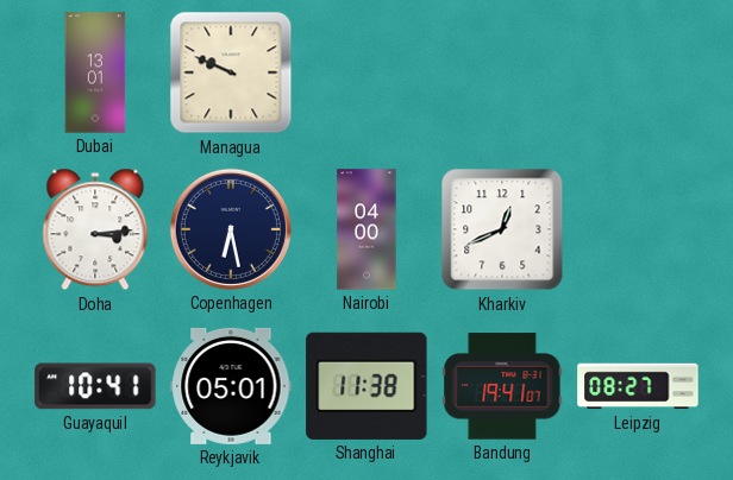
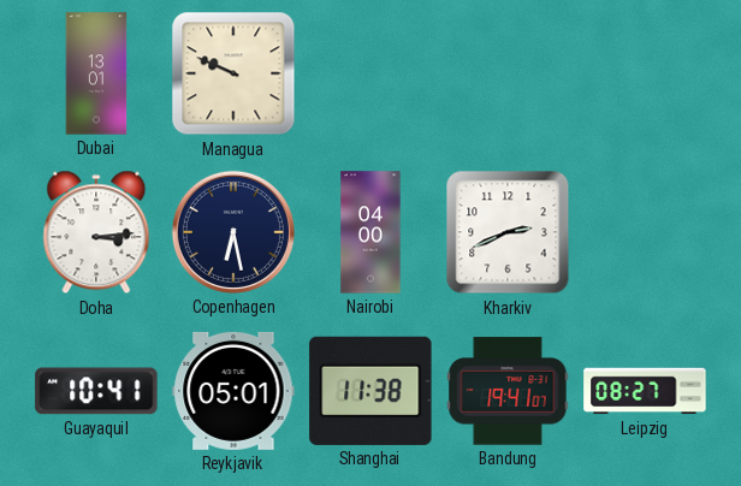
Kharkiv: 12:41 -> 2:41
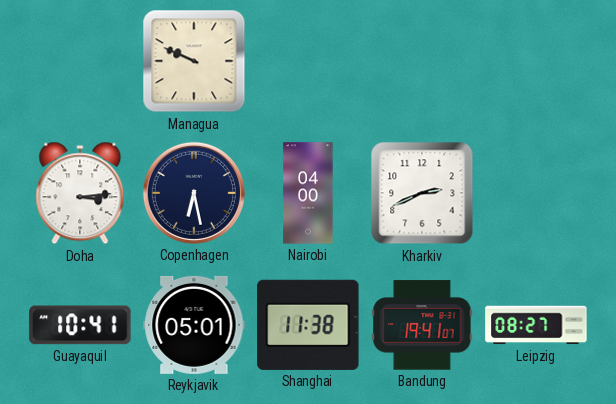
Dubai: 13:01 -> none
